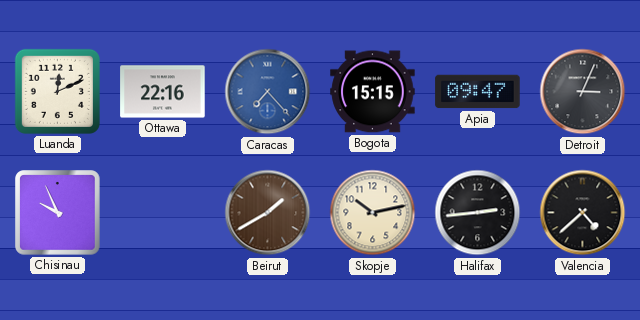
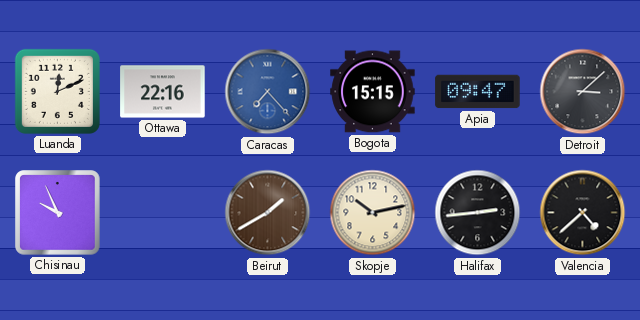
Detroit: 3:04 -> 3:08
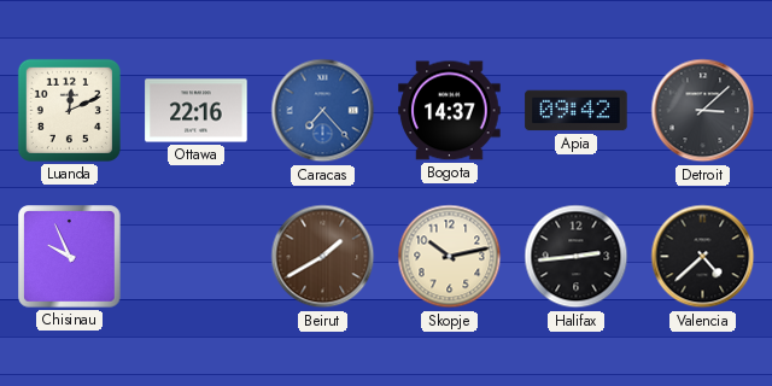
Bogota: 15:15 -> 14:37
Apia: 09:47 -> 09:42
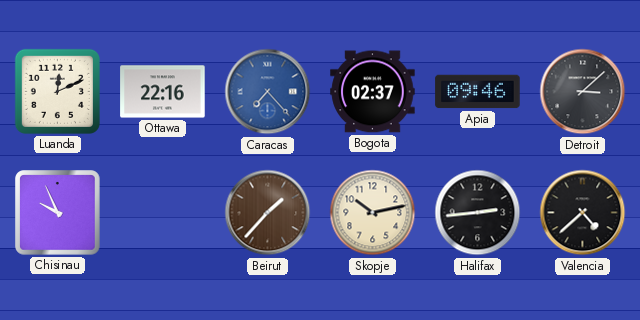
Bogota: 14:37 -> 02:37
Apia: 09:42 -> 09:46
Beirut: 1:40 -> 1:37
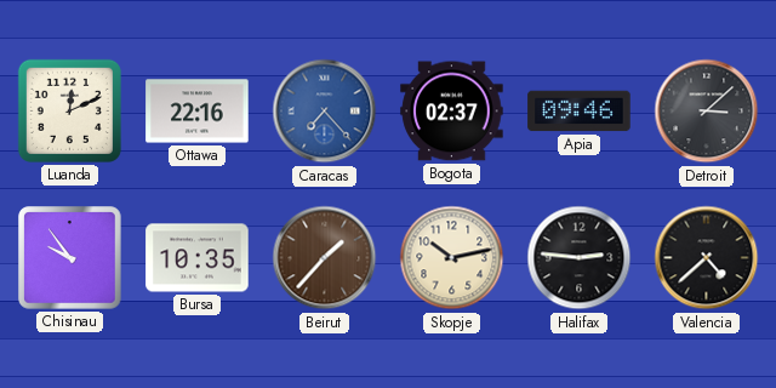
Chisinau: 9:56 -> 9:54
Bursa: none -> 10:35
Halifax: 2:44 -> 2:46
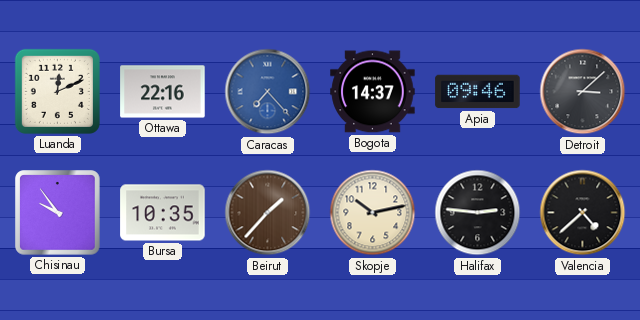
Bogota: 02:37 -> 14:37
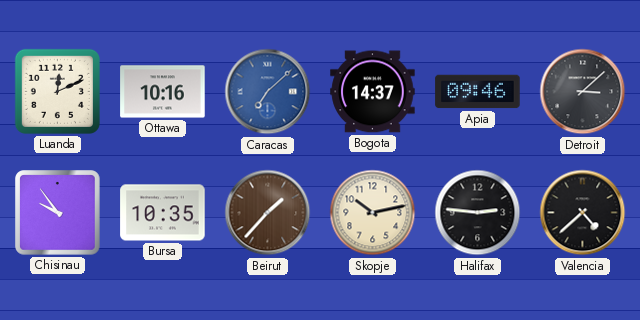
Ottawa: 22:16 -> 10:16
Caracas: 7:23 -> 7:08
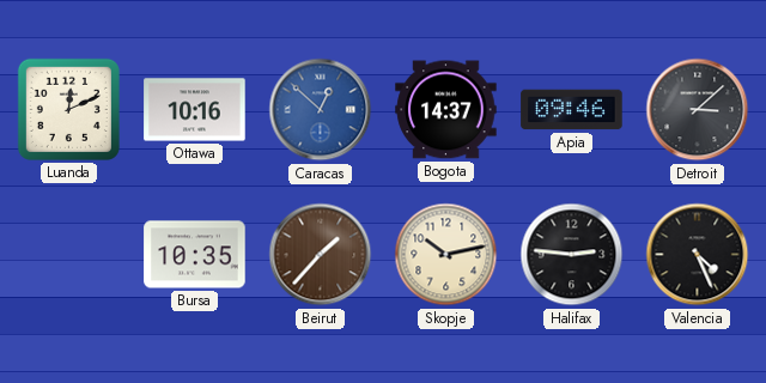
Caracas: 7:08 -> 12:52
Chisinau: 9:54 -> none
Valencia: 4:38 -> 4:26
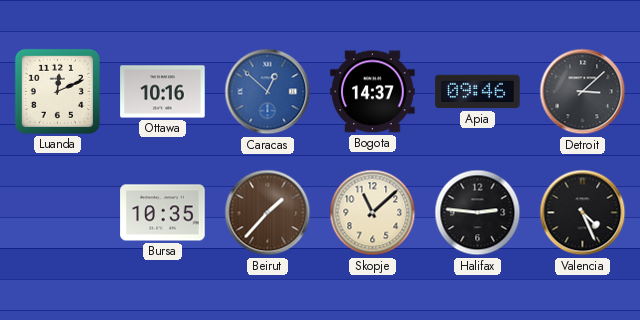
Skopje: 10:13 -> 11:08
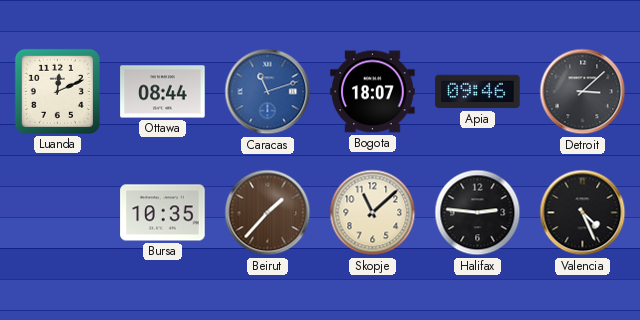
Ottawa: 10:16 -> 08:44
Caracas: 12:52 -> 11:12
Bogota: 14:37 -> 18:07
